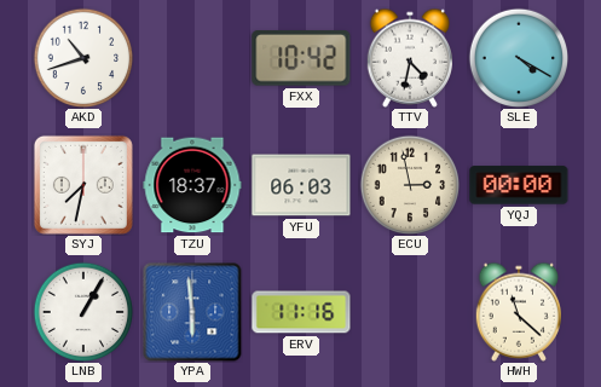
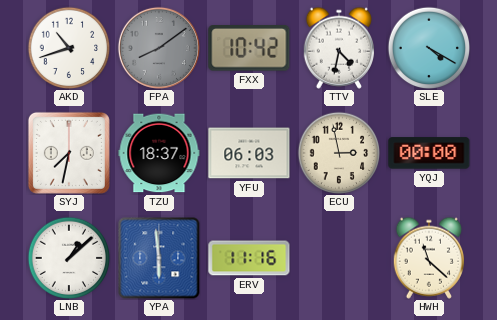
FPA: none -> 8:09
LNB: 1:05 -> 1:08
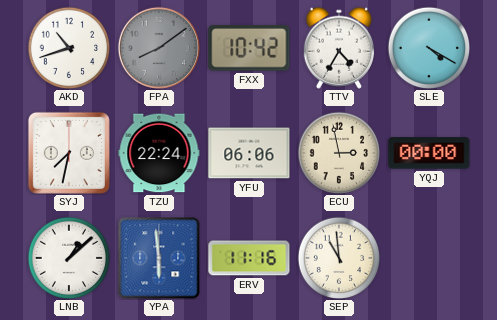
TTV: 4:32 -> 4:35
TZU: 18:37 -> 22:24
YFU: 06:03 -> 06:06
SEP: none -> 10:59
HWH: 11:22 -> none
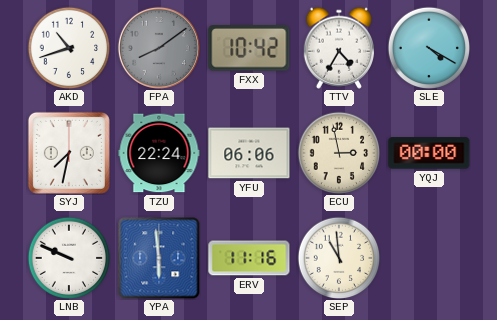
LNB: 1:08 -> 9:49
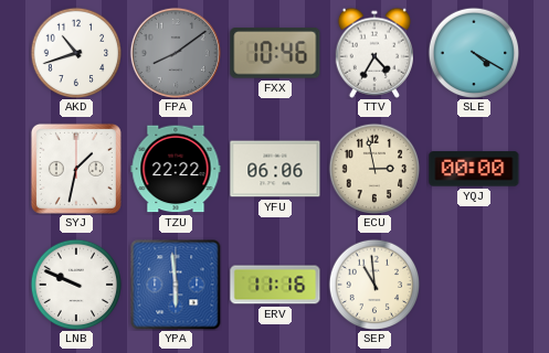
FXX: 10:42 -> 10:46
SYJ: 7:32 -> 1:32
TZU: 22:24 -> 22:22
